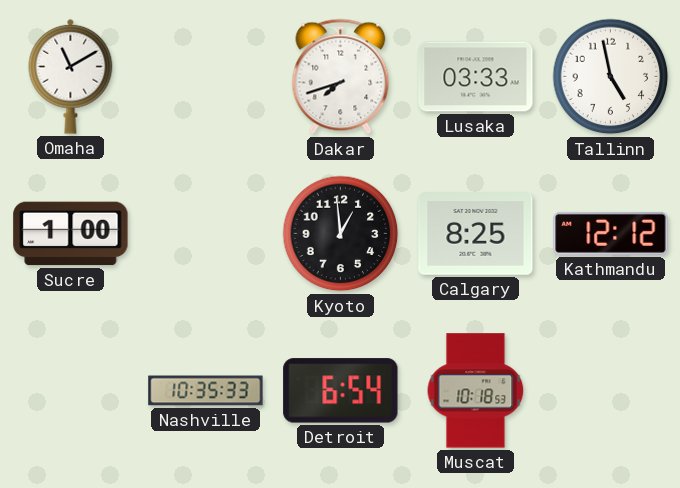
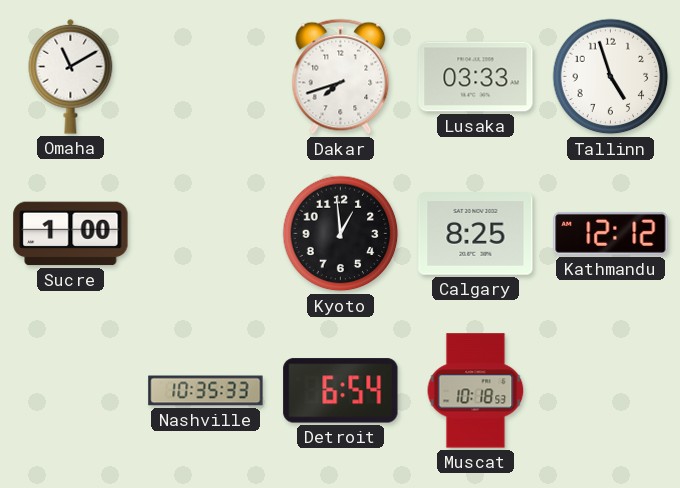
Tallinn: 4:58 -> 4:57
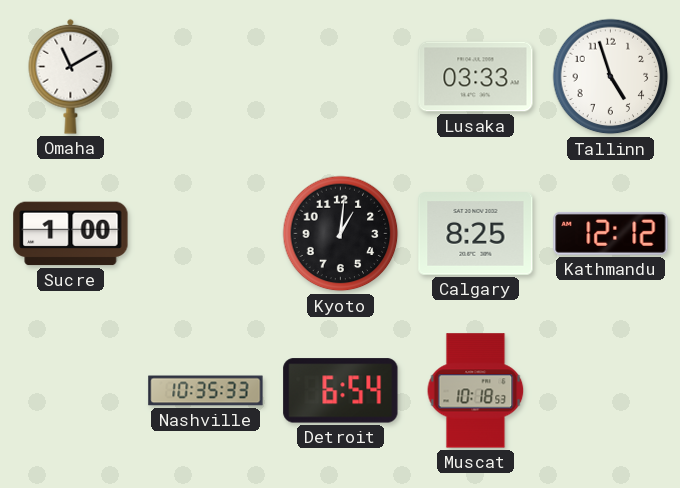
Dakar: 7:42 -> none
Kyoto: 12:59 -> 1:01
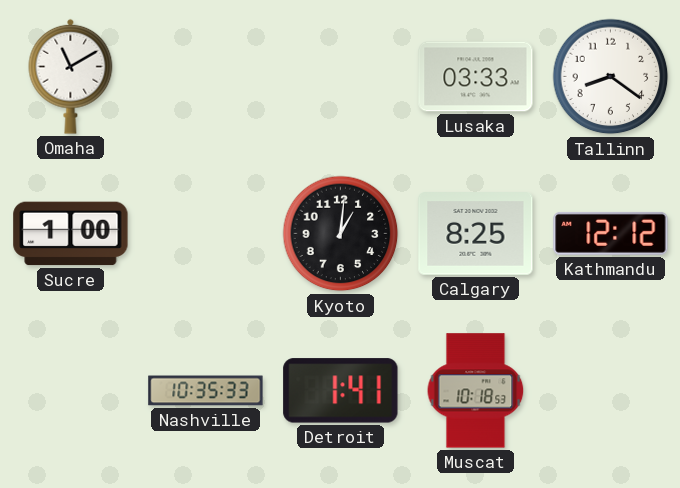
Tallinn: 4:57 -> 8:21
Detroit: 6:54 -> 1:41
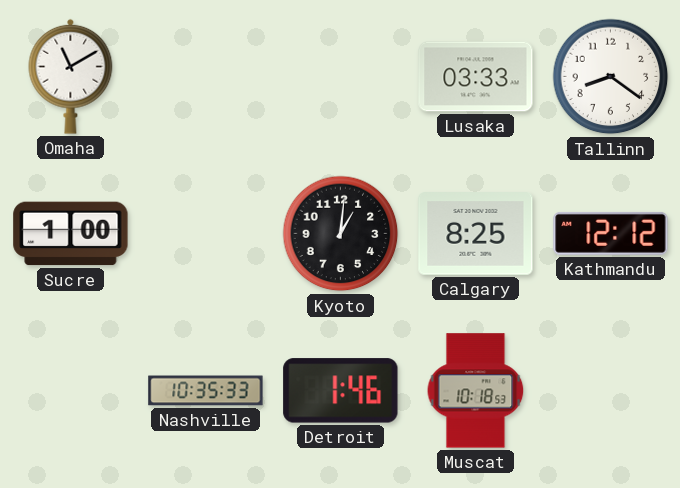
Detroit: 1:41 -> 1:46
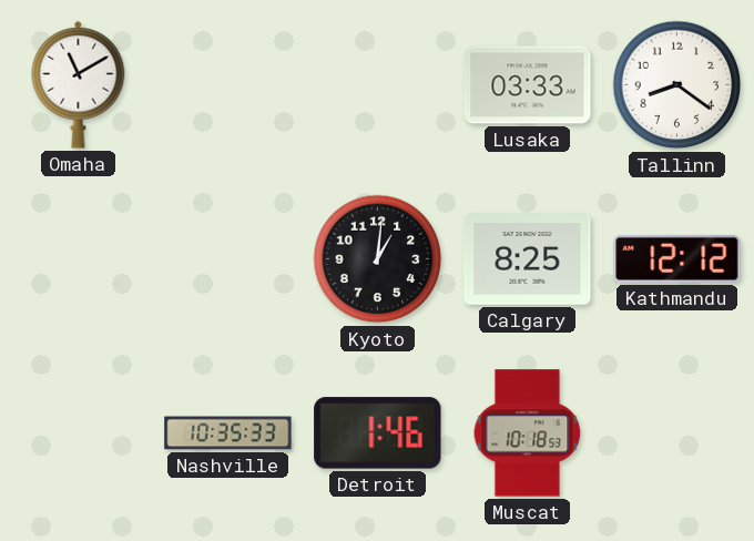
Sucre: 1:00 -> none
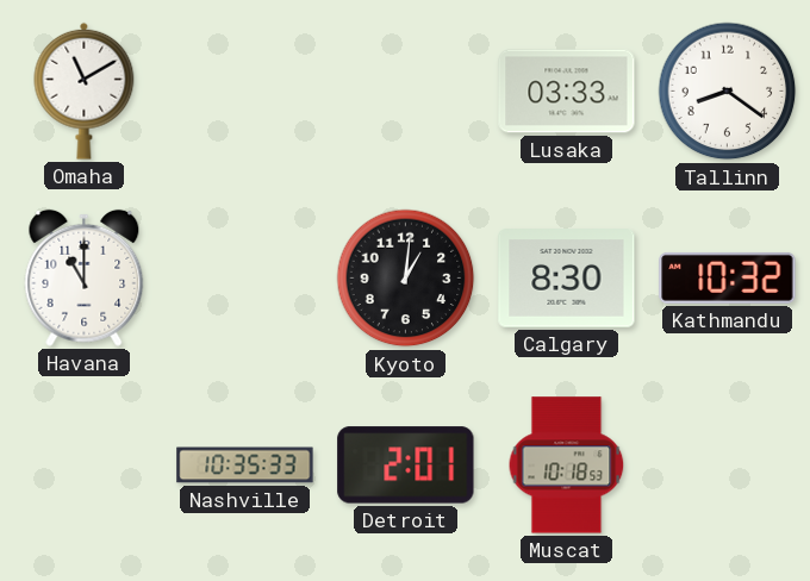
Havana: none -> 11:00
Calgary: 8:25 -> 8:30
Kathmandu: 12:12 -> 10:32
Detroit: 1:46 -> 2:01
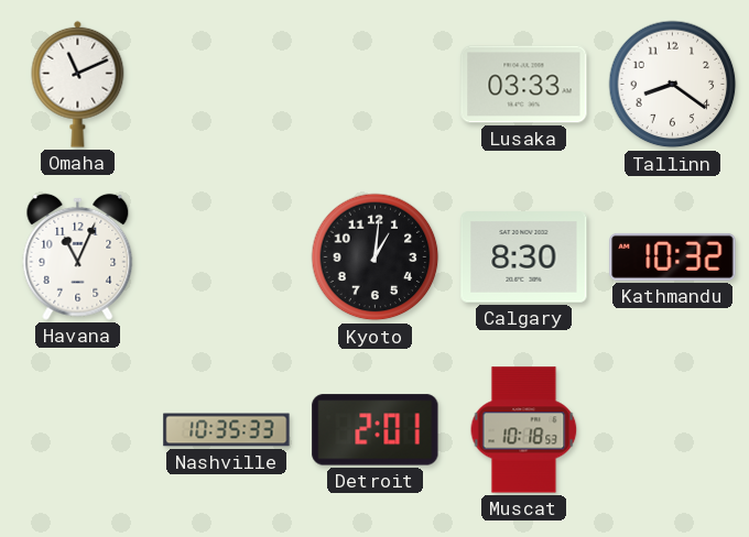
Omaha: 11:10 -> 11:11
Havana: 11:00 -> 11:04
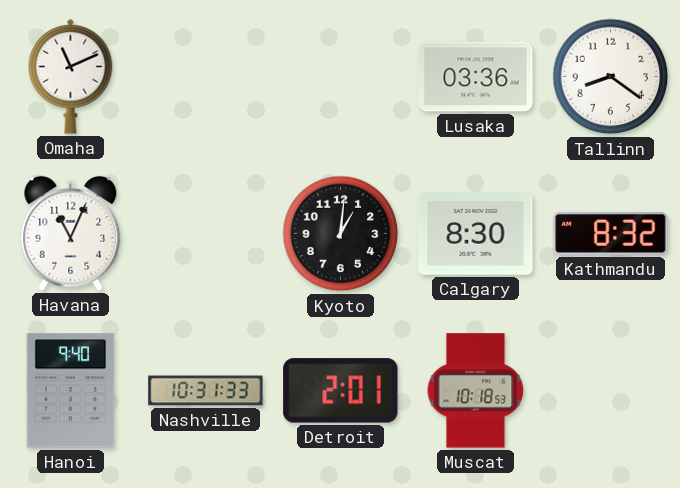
Lusaka: 03:33 -> 03:36
Kathmandu: 10:32 -> 8:32
Hanoi: none -> 9:40
Nashville: 10:35 -> 10:31
